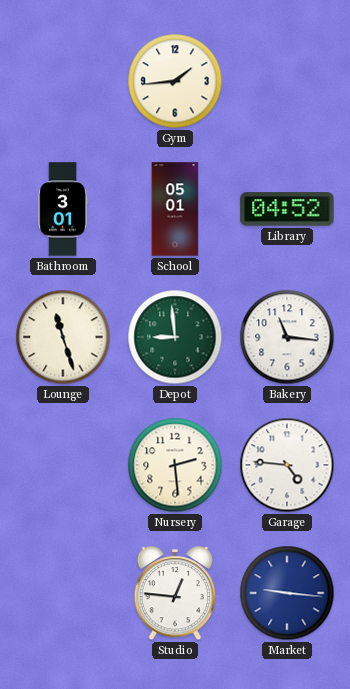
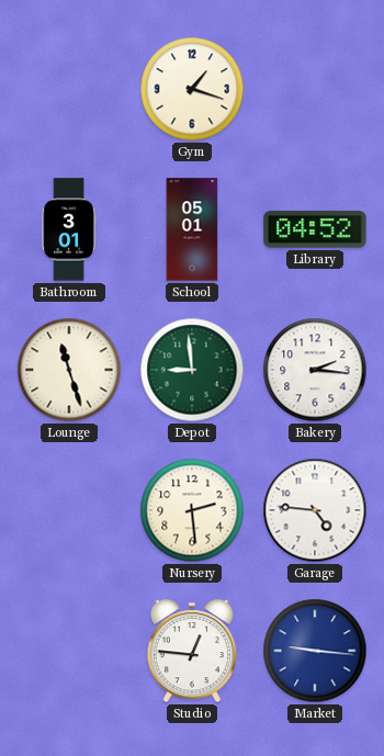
Gym: 1:44 -> 1:18
Bakery: 11:16 -> 2:16
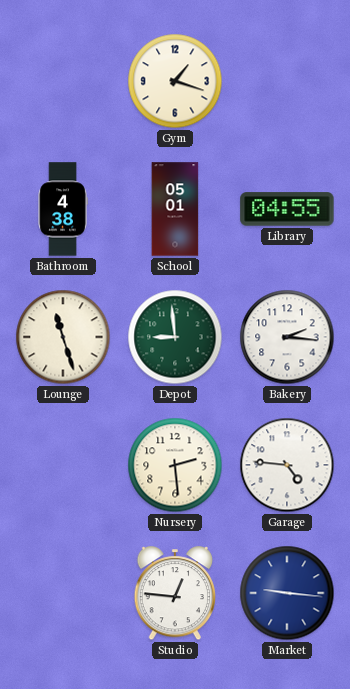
Bathroom: 3:01 -> 4:38
Library: 04:52 -> 04:55
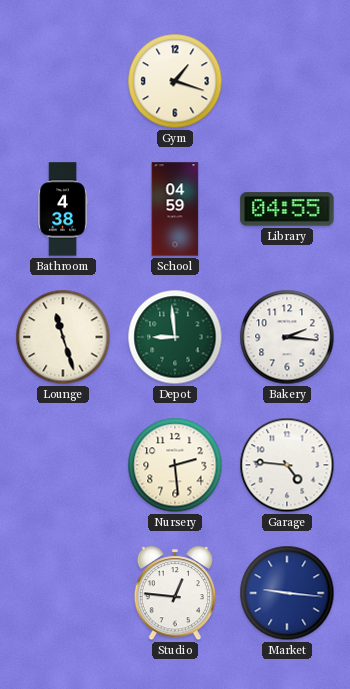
School: 05:01 -> 04:59
